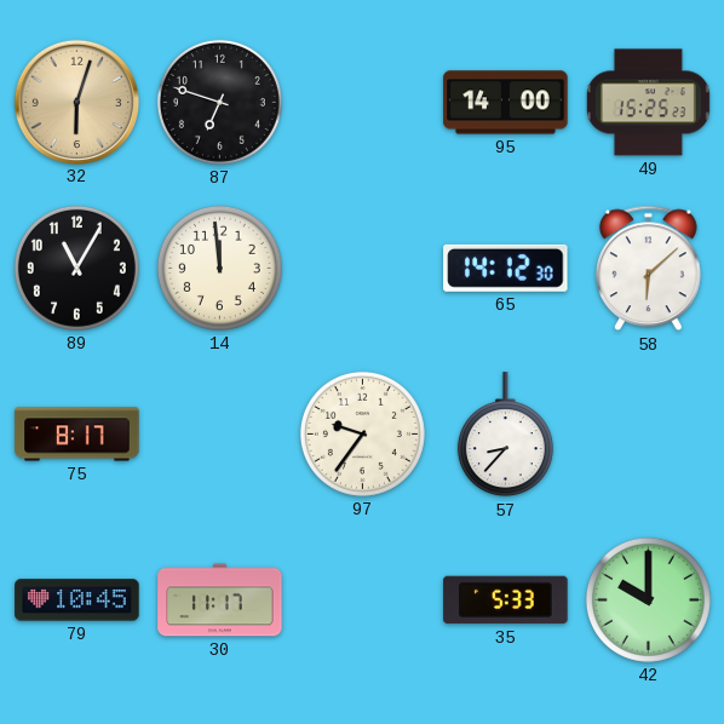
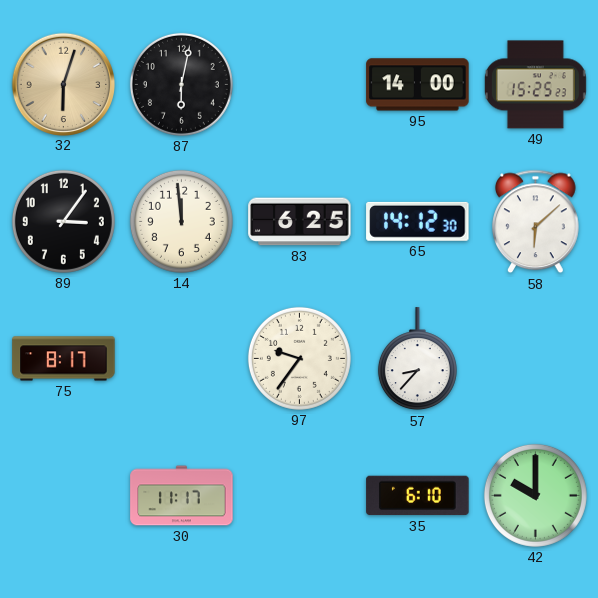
87: 6:48 -> 6:02
89: 11:05 -> 3:06
83: none -> 6:25
79: 10:45 -> none
35: 5:33 -> 6:10
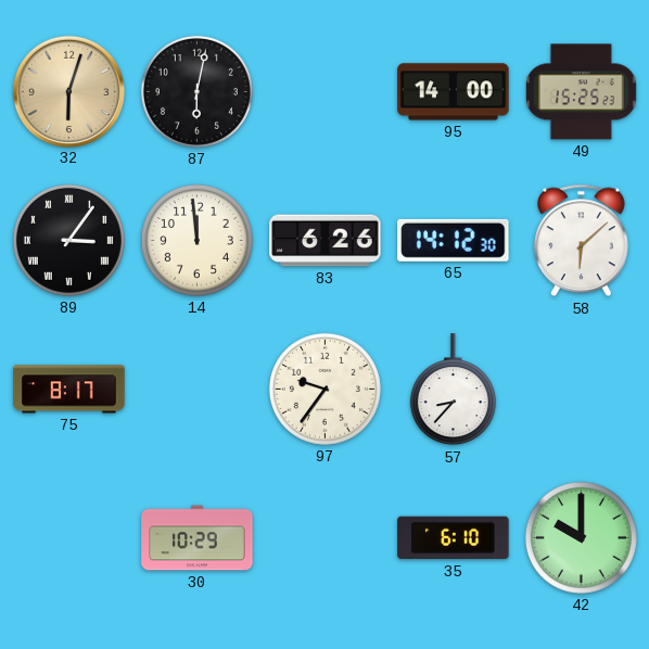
89 numerals: Arabic -> Roman
83: 6:25 -> 6:26
30: 11:17 -> 10:29
